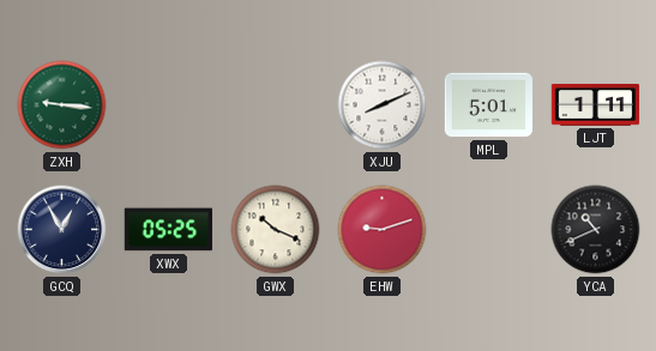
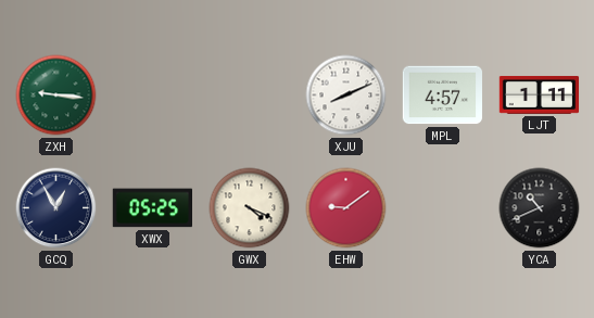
MPL: 5:01 -> 4:57
GWX: 10:19 -> 4:19
EHW: 9:12 -> 9:09
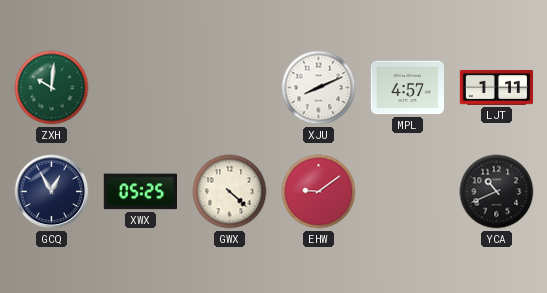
ZXH: 9:16 -> 10:01
GWX: 4:19 -> 4:22
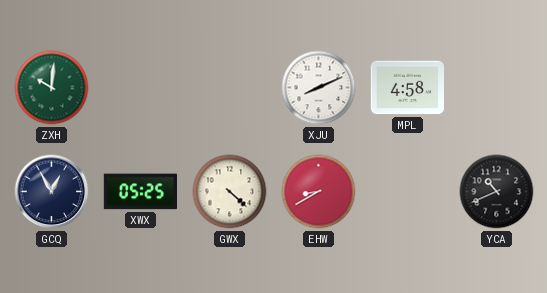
MPL: 4:57 -> 4:58
LJT: 1:11 -> none
EHW: 9:09 -> 8:40
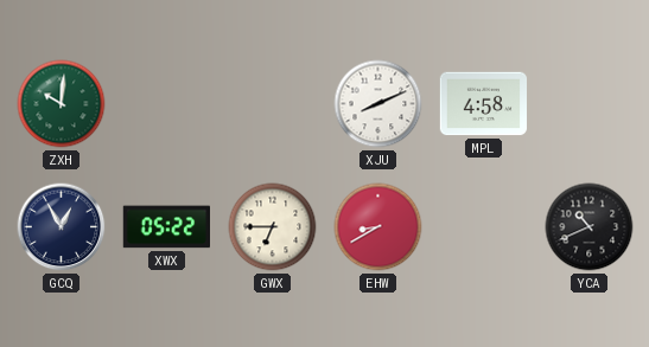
XWX: 05:25 -> 05:22
GWX: 4:22 -> 6:45
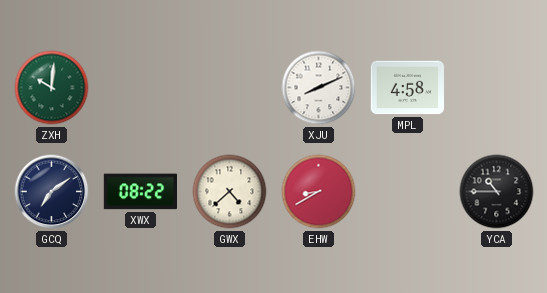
GCQ: 12:55 -> 7:09
XWX: 05:22 -> 08:22
GWX: 6:45 -> 4:38
YCA: 10:41 -> 10:45
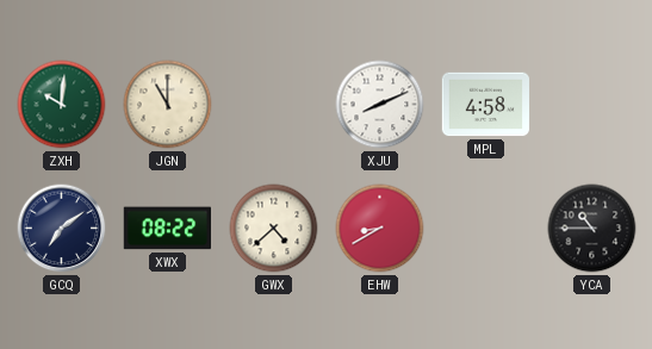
JGN: none -> 11:00
